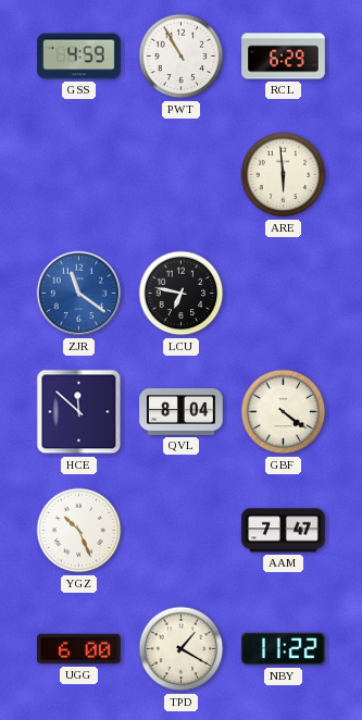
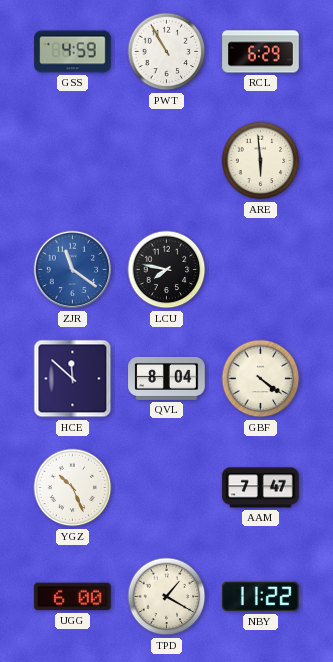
LCU: 6:47 -> 7:47
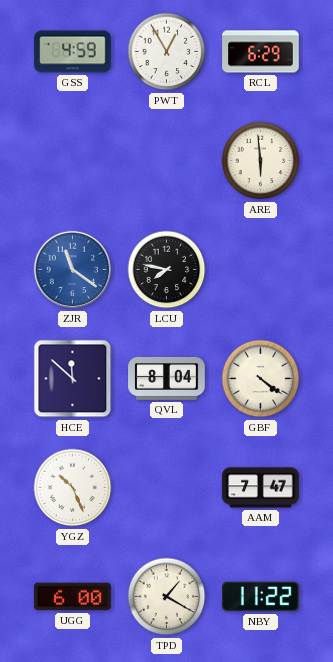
PWT: 10:55 -> 12:55
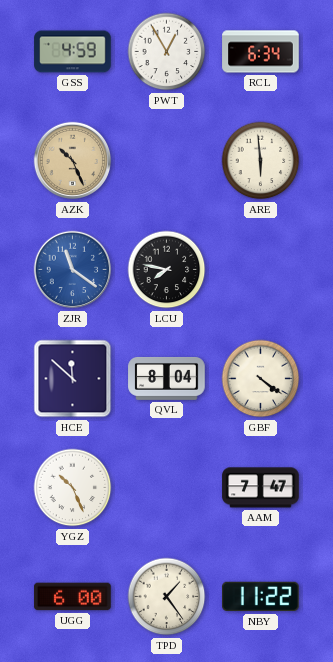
RCL: 6:29 -> 6:34
AZK: none -> 10:26
TPD: 1:20 -> 1:24
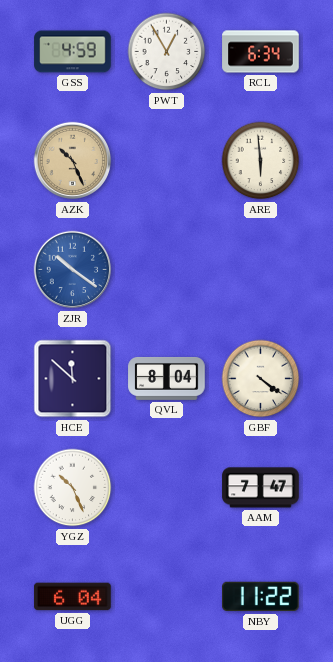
ZJR: 11:21 -> 10:21
LCU: 7:47 -> none
UGG: 6:00 -> 6:04
TPD: 1:24 -> none
